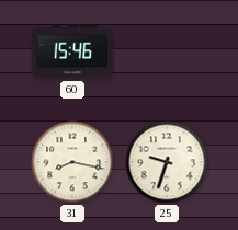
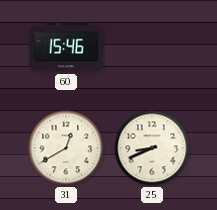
31: 8:17 -> 12:40
25: 9:33 -> 8:41
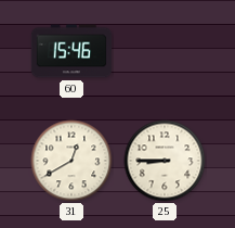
25: 8:41 -> 8:45
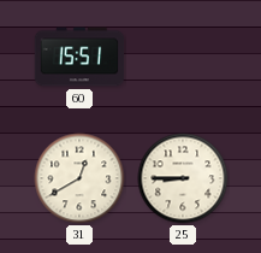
60: 15:46 -> 15:51
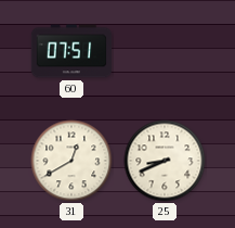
60: 15:51 -> 07:51
25: 8:45 -> 8:41
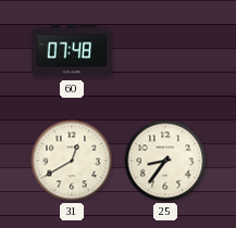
60: 07:51 -> 07:48
25: 8:41 -> 8:36
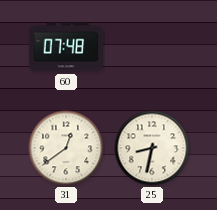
31: 12:40 -> 12:39
25: 8:36 -> 8:32
